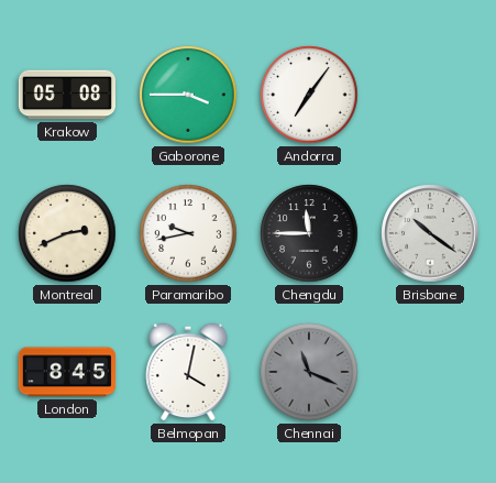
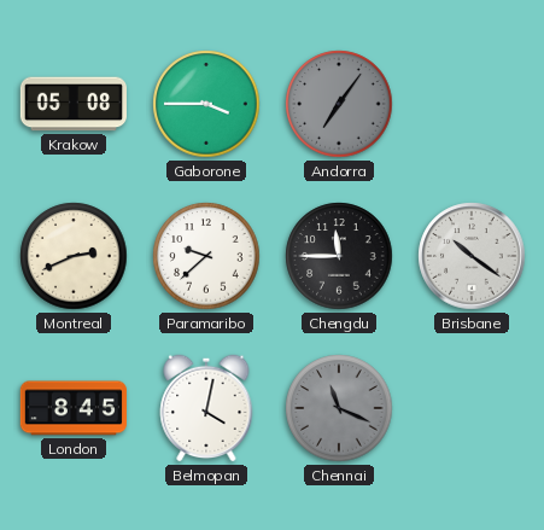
Andorra dial: white -> grey
Paramaribo: 9:43 -> 9:38
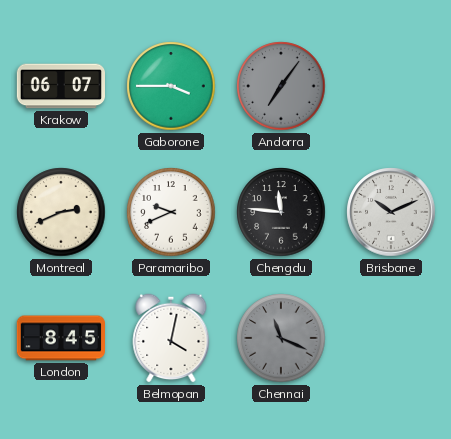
Krakow: 05:08 -> 06:07
Paramaribo: 9:38 -> 9:41
Chengdu: 11:45 -> 11:46
Brisbane: 10:21 -> 10:11
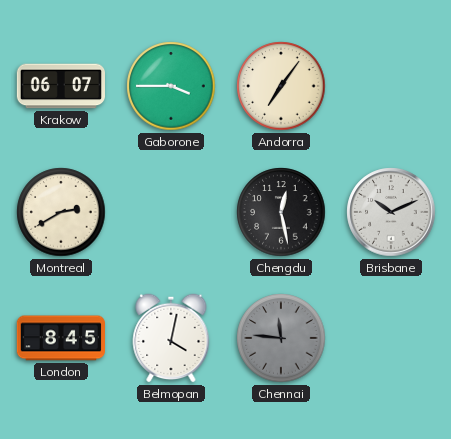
Andorra dial: grey -> cream
Montreal: 2:41 -> 2:40
Paramaribo: 9:41 -> none
Chengdu: 11:46 -> 12:28
Chennai: 11:19 -> 11:46
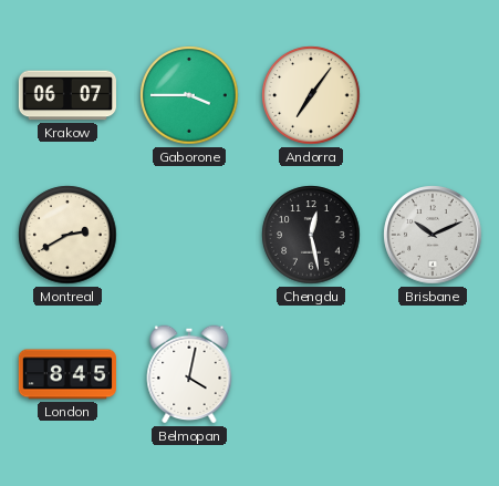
Chennai: 11:46 -> none
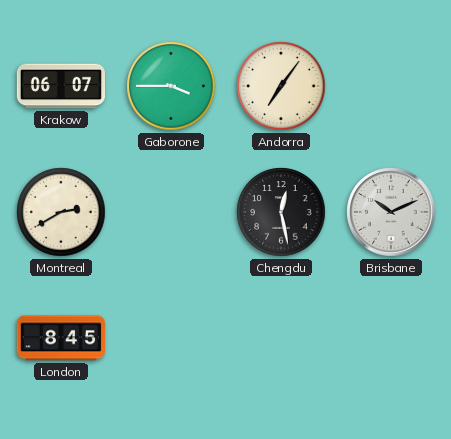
Belmopan: 4:02 -> none
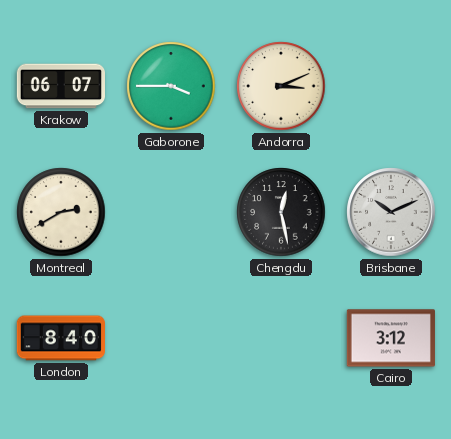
Andorra: 7:06 -> 3:11
London: 8:45 -> 8:40
Cairo: none -> 3:12
